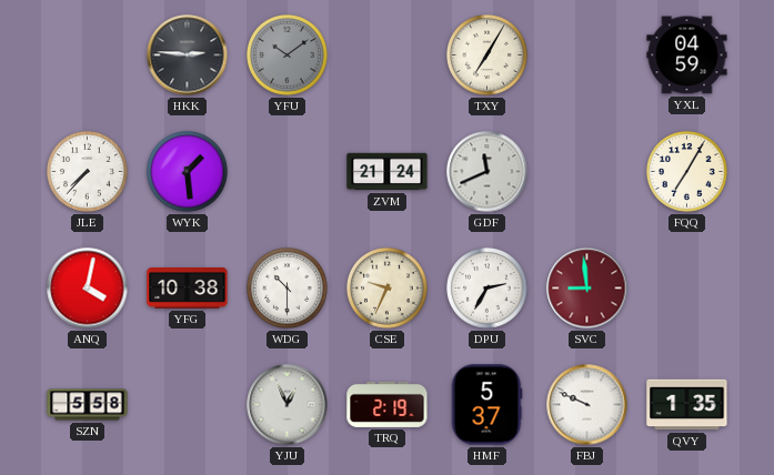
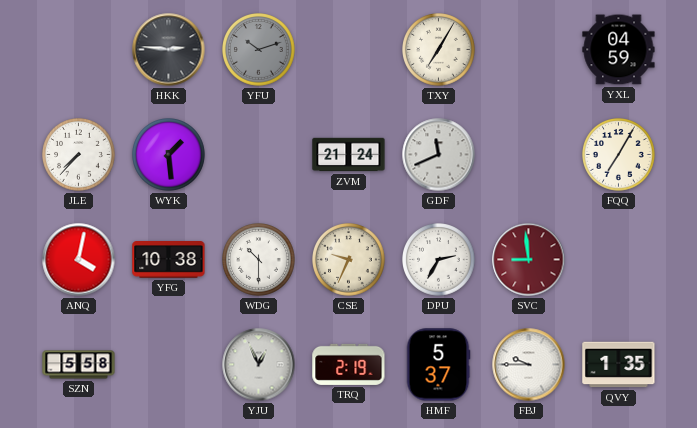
YFU: 10:09 -> 10:12
FBJ: 9:49 -> 9:45
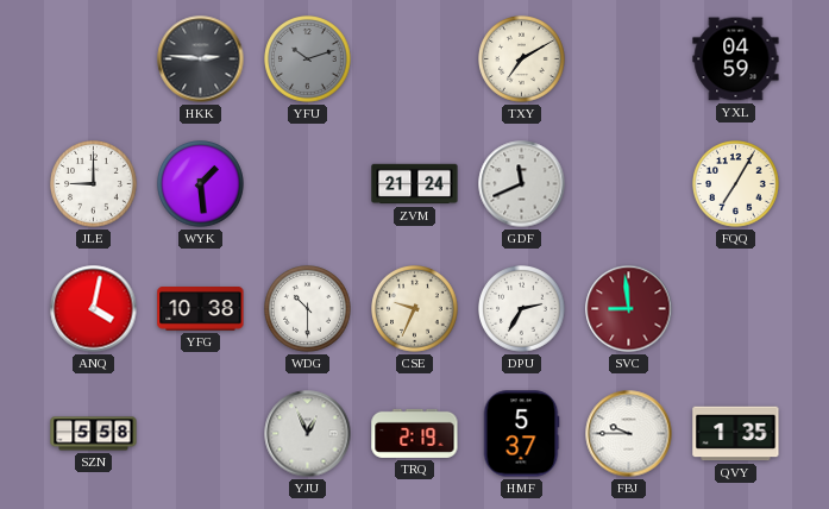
TXY: 7:05 -> 7:10
JLE: 7:37 -> 9:00
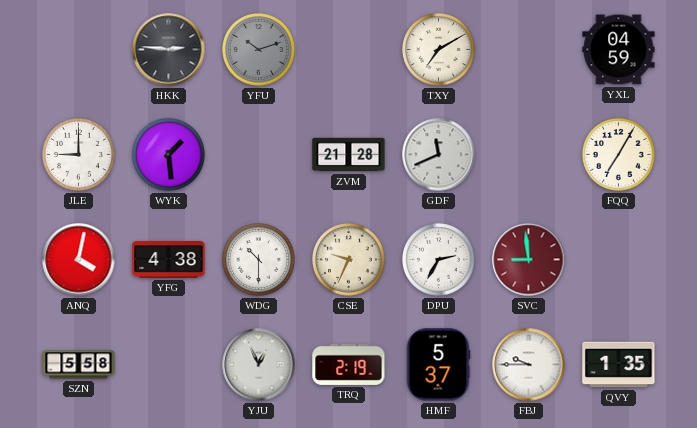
ZVM: 21:24 -> 21:28
YFG: 10:38 -> 4:38
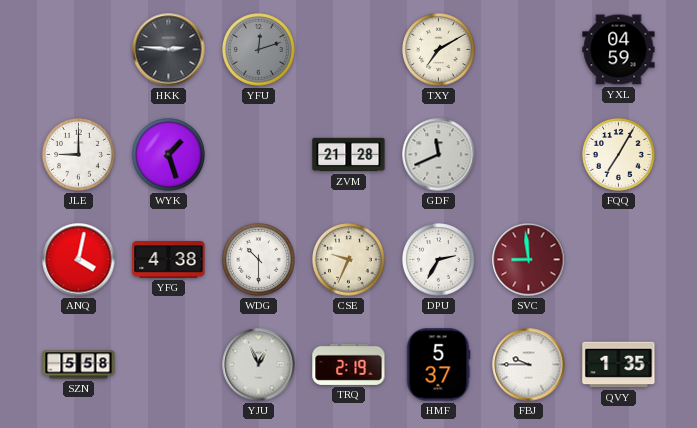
YFU: 10:12 -> 12:12
WYK: 1:29 -> 1:27
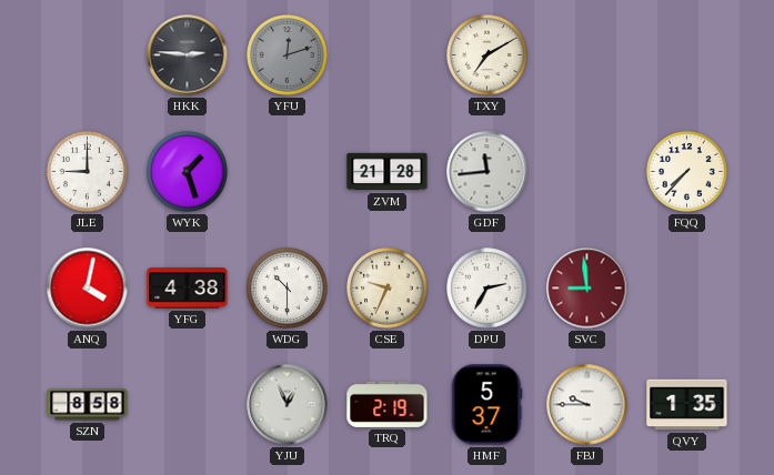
YXL: 04:59 -> none
GDF: 11:41 -> 11:44
FQQ: 7:05 -> 7:37
SZN: 5:58 -> 8:58
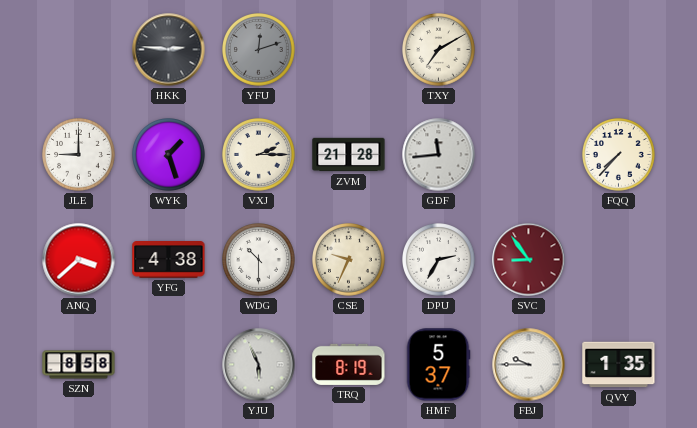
VXJ: none -> 2:15
ANQ: 4:02 -> 3:38
SVC: 8:59 -> 8:54
YJU: 12:56 -> 5:56
TRQ: 2:19 -> 8:19
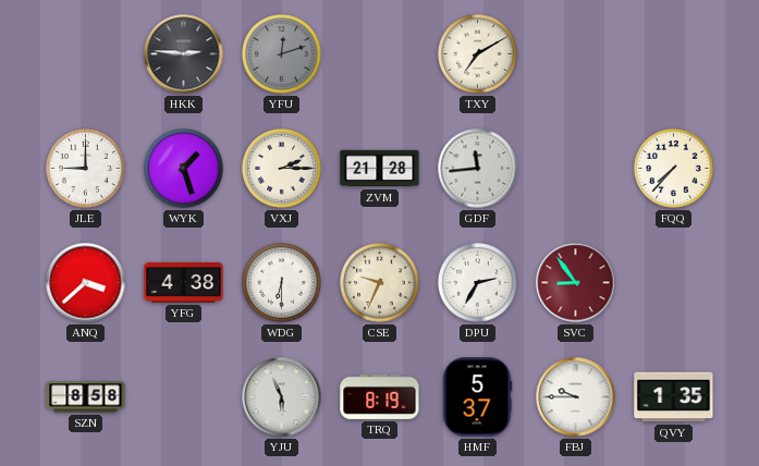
WDG: 10:30 -> 6:30
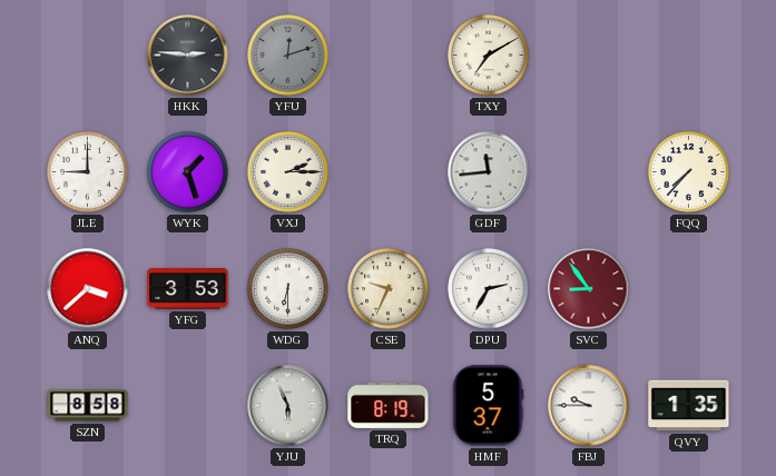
ZVM: 21:28 -> none
YFG: 4:38 -> 3:53
